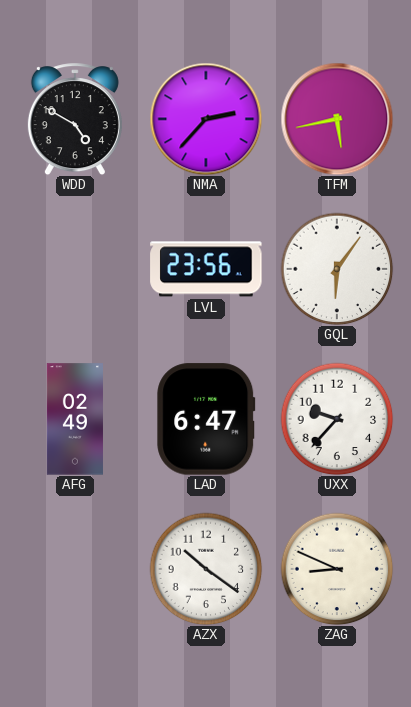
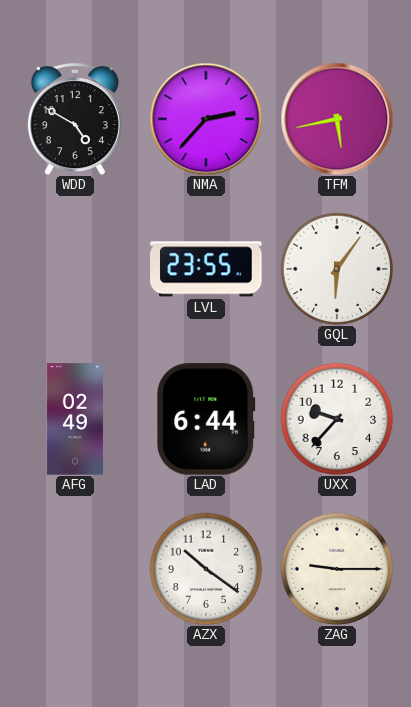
LVL: 23:56 -> 23:55
LAD: 6:47 -> 6:44
ZAG: 8:49 -> 9:15
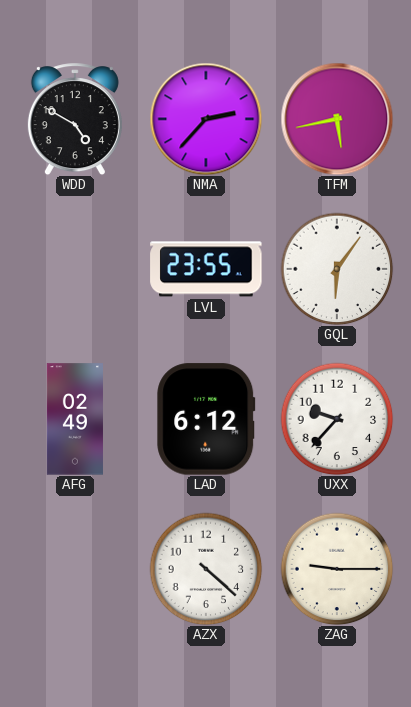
LAD: 6:44 -> 6:12
AZX: 10:21 -> 4:22
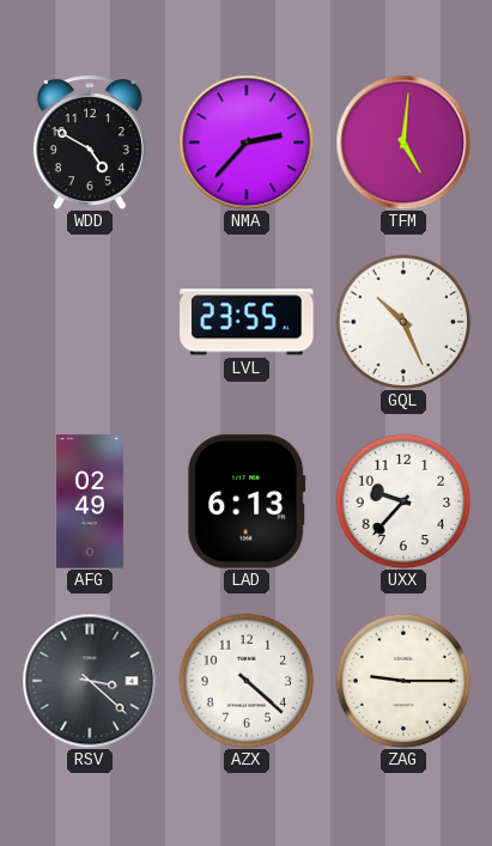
TFM: 5:43 -> 5:01
GQL: 6:06 -> 10:26
LAD: 6:12 -> 6:13
RSV: none -> 3:22
